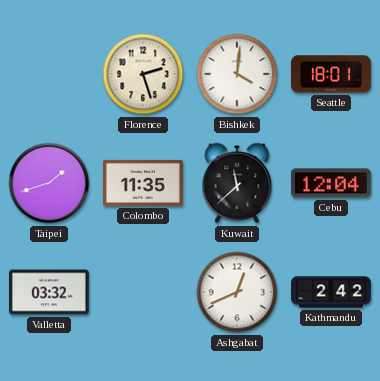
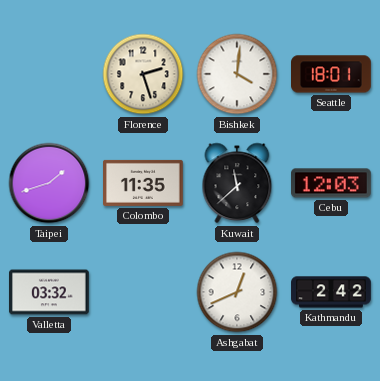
Cebu: 12:04 -> 12:03
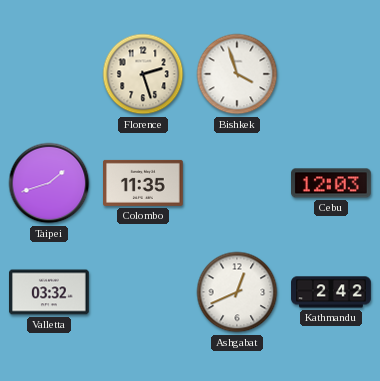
Bishkek: 4:01 -> 3:57
Seattle: 18:01 -> none
Kuwait: 11:38 -> none
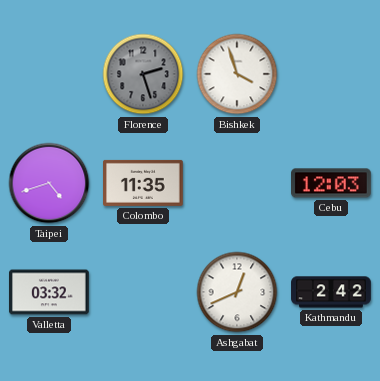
Florence dial: cream -> grey
Taipei: 1:42 -> 4:42
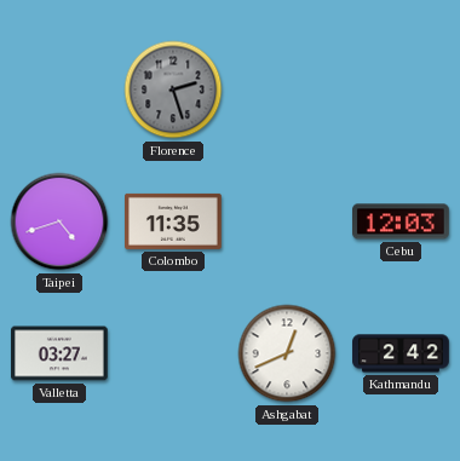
Bishkek: 3:57 -> none
Valletta: 03:32 -> 03:27
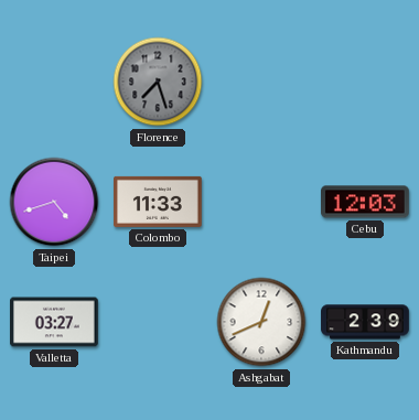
Florence: 2:27 -> 7:27
Colombo: 11:35 -> 11:33
Kathmandu: 2:42 -> 2:39
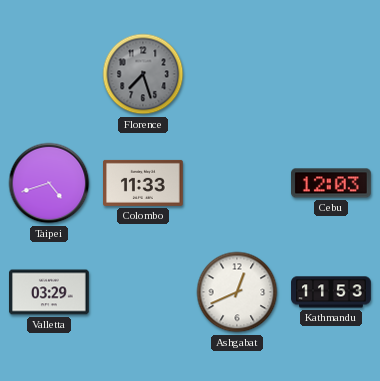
Valletta: 03:27 -> 03:29
Kathmandu: 2:39 -> 11:53
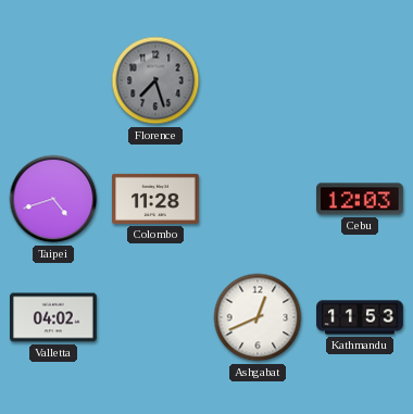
Colombo: 11:33 -> 11:28
Valletta: 03:29 -> 04:02
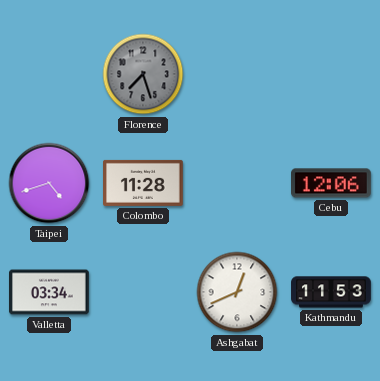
Cebu: 12:03 -> 12:06
Valletta: 04:02 -> 03:34
